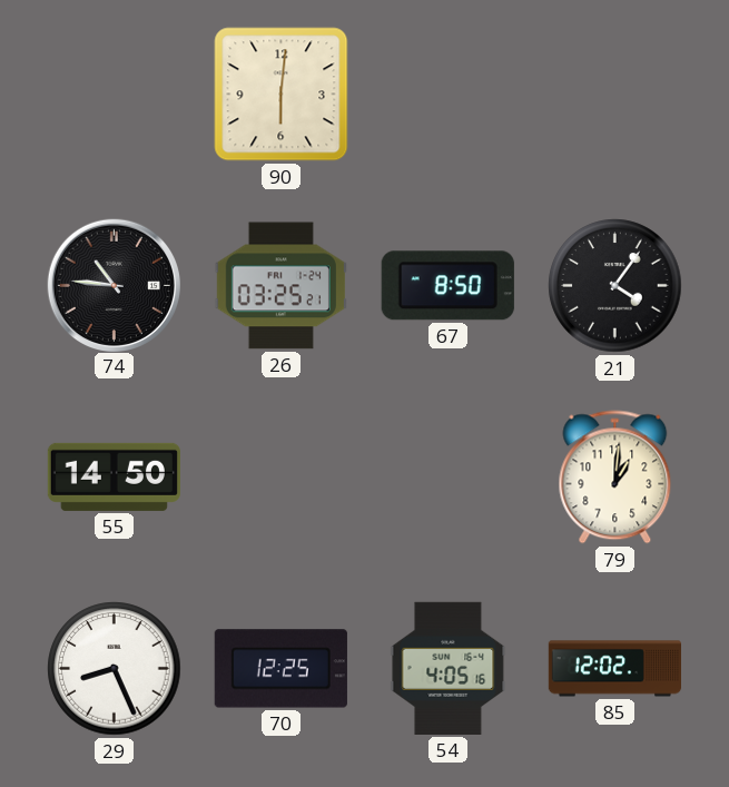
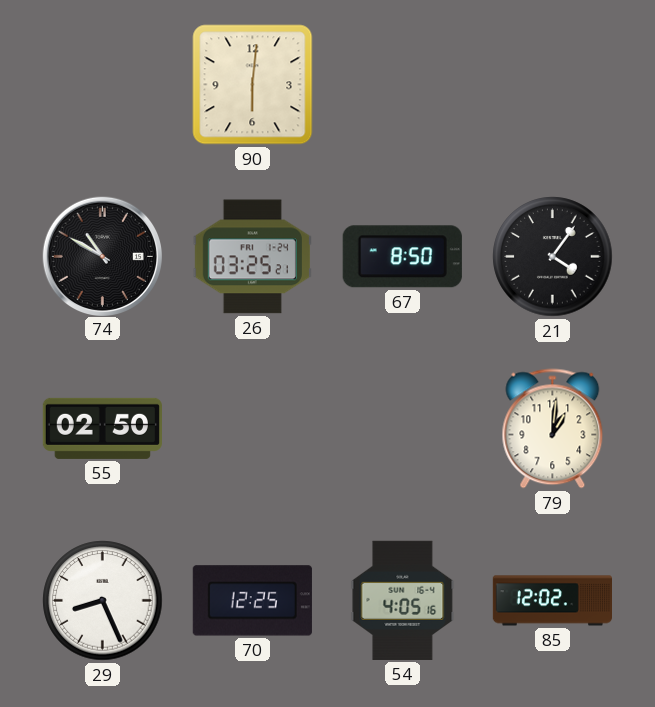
74: 10:46 -> 10:50
55: 14:50 -> 02:50
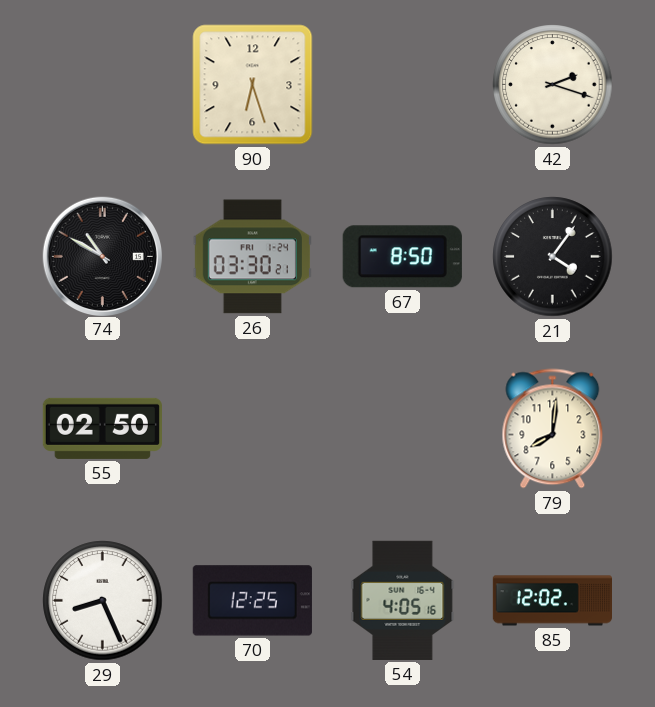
90: 6:01 -> 6:27
42: none -> 2:18
26: 03:25 -> 03:30
79: 1:01 -> 8:01
